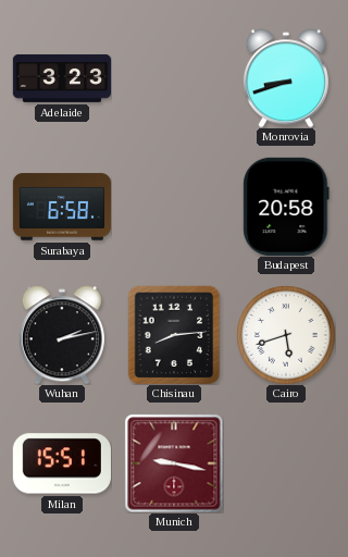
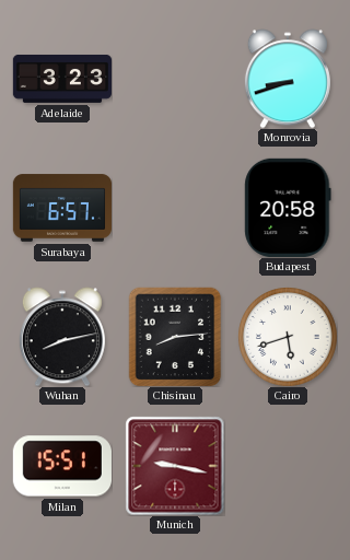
Surabaya: 6:58 -> 6:57
Wuhan: 2:13 -> 8:13
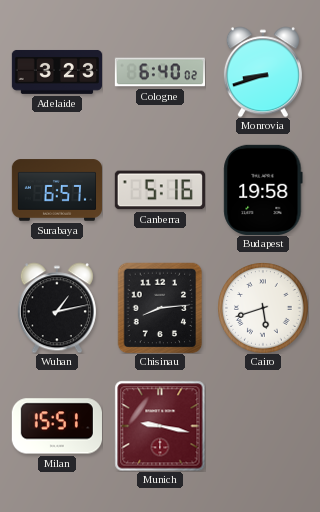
Cologne: none -> 6:40
Canberra: none -> 5:16
Budapest: 20:58 -> 19:58
Wuhan: 8:13 -> 1:13
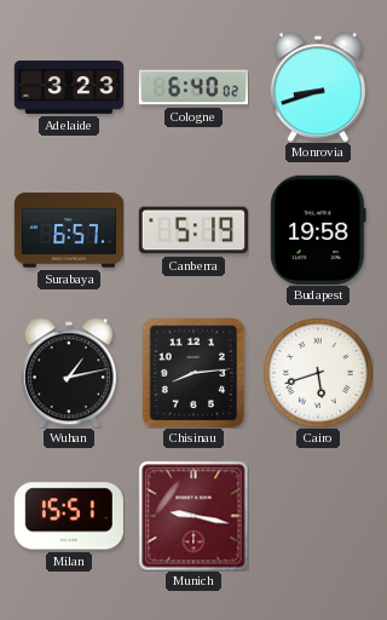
Canberra: 5:16 -> 5:19
